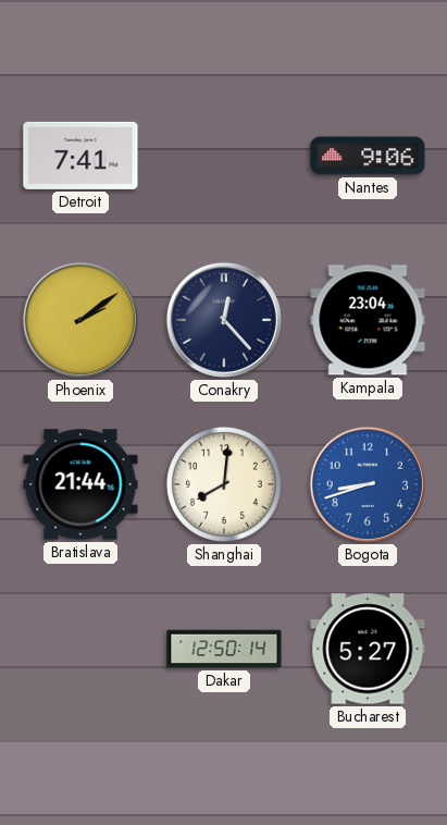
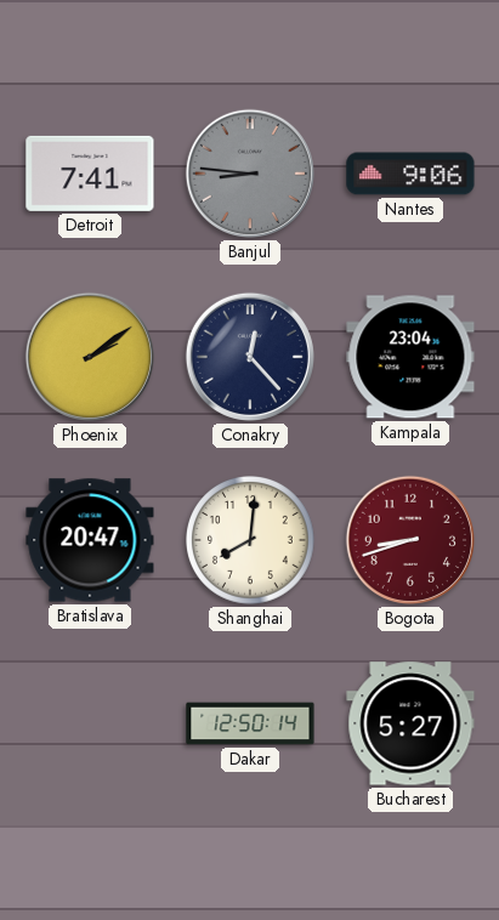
Banjul: none -> 8:46
Bratislava: 21:44 -> 20:47
Bogota dial: blue -> burgundy
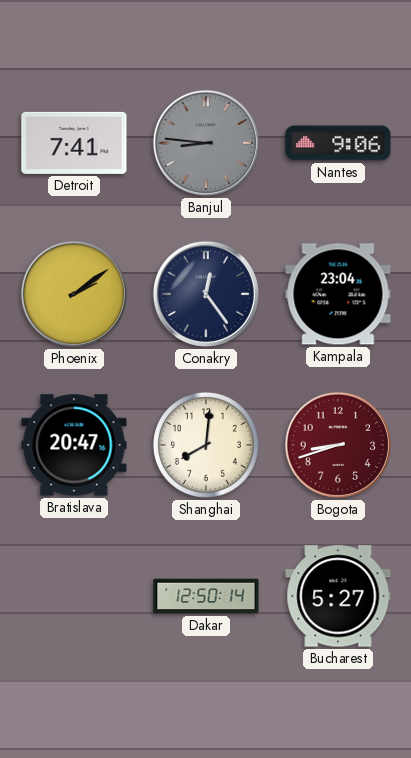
Conakry: 12:23 -> 12:24
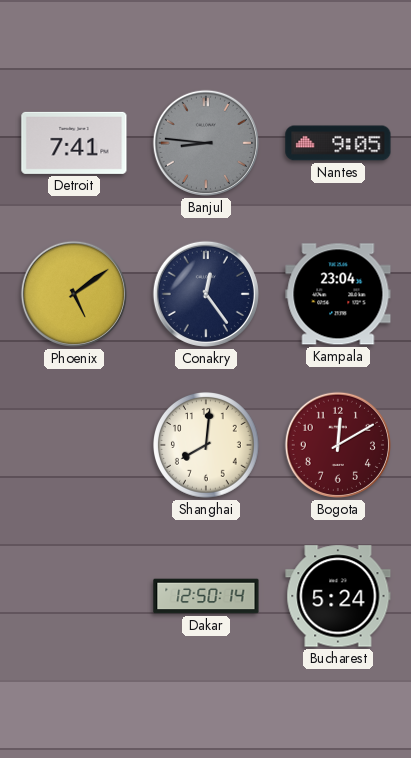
Nantes: 9:06 -> 9:05
Phoenix: 2:09 -> 5:09
Bratislava: 20:47 -> none
Bogota: 8:42 -> 12:10
Bucharest: 5:27 -> 5:24
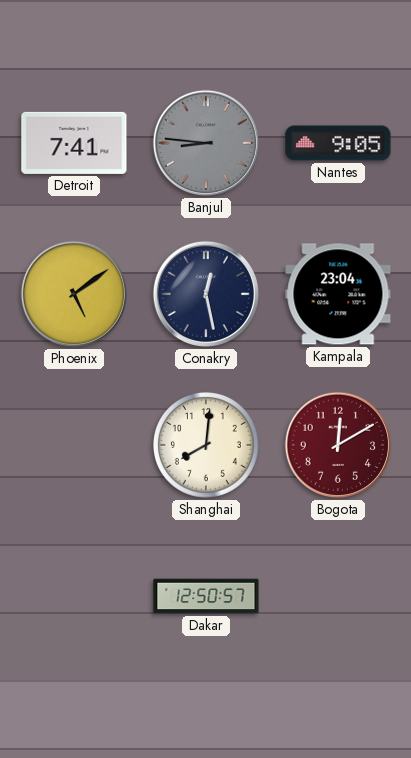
Conakry: 12:24 -> 12:28
Dakar: 12:50:14 -> 12:50:57
Bucharest: 5:24 -> none
